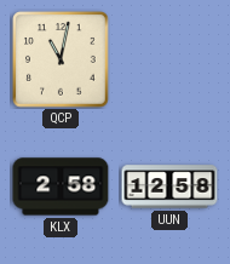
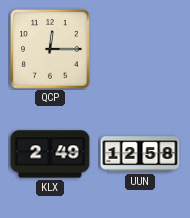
QCP: 11:02 -> 12:15
KLX: 2:58 -> 2:49
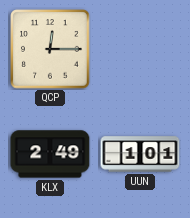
UUN: 12:58 -> 1:01
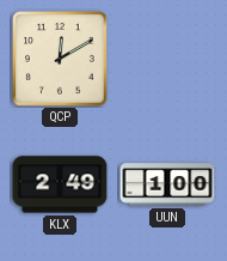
QCP: 12:15 -> 12:10
UUN: 1:01 -> 1:00
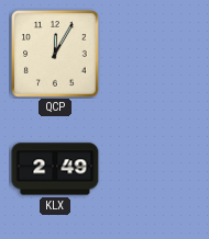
QCP: 12:10 -> 12:05
UUN: 1:00 -> none
